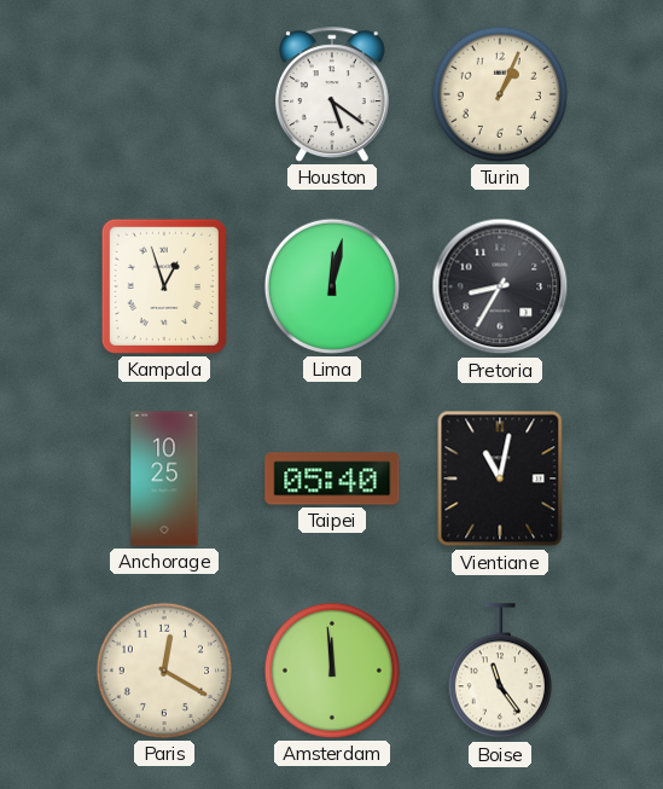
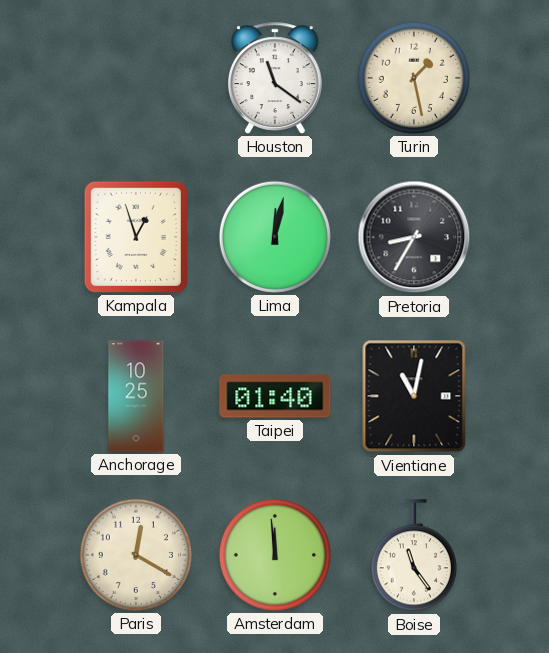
Houston: 5:21 -> 11:21
Turin: 1:04 -> 1:28
Taipei: 05:40 -> 01:40
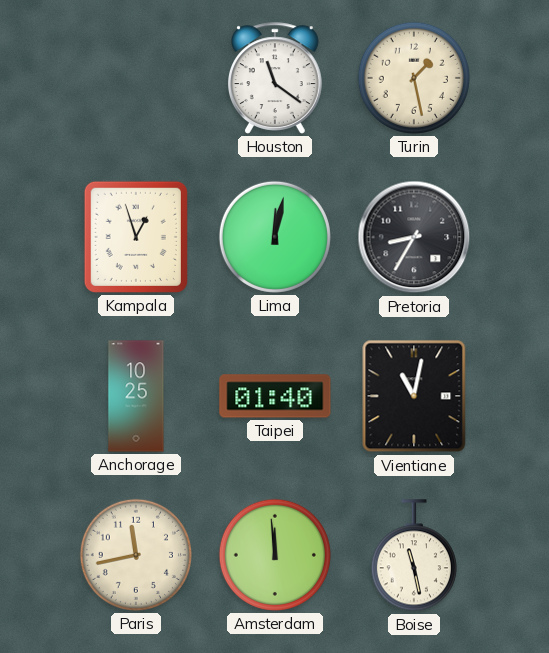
Paris: 12:20 -> 11:43
Boise: 11:24 -> 11:28
